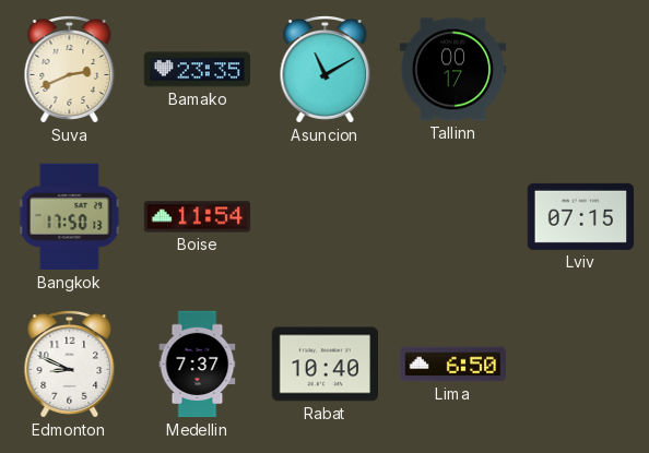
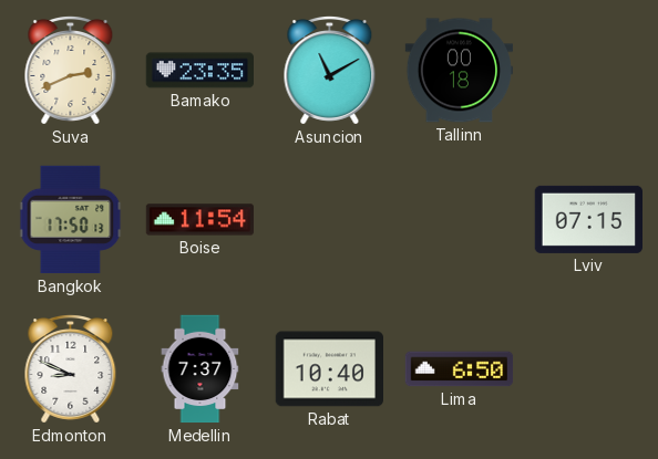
Tallinn: 00:17 -> 00:18
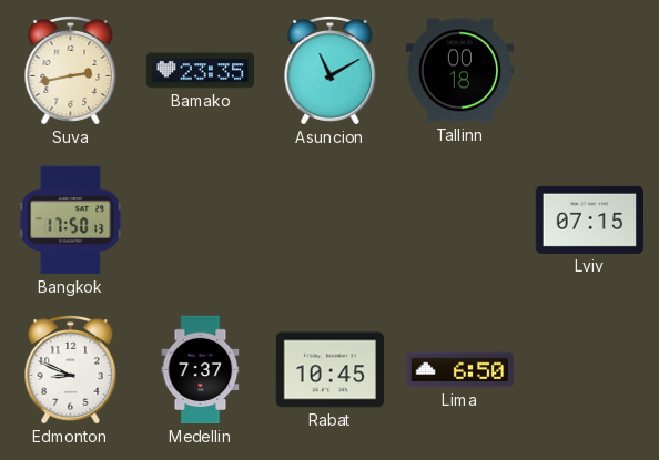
Suva: 2:41 -> 2:43
Boise: 11:54 -> none
Rabat: 10:40 -> 10:45
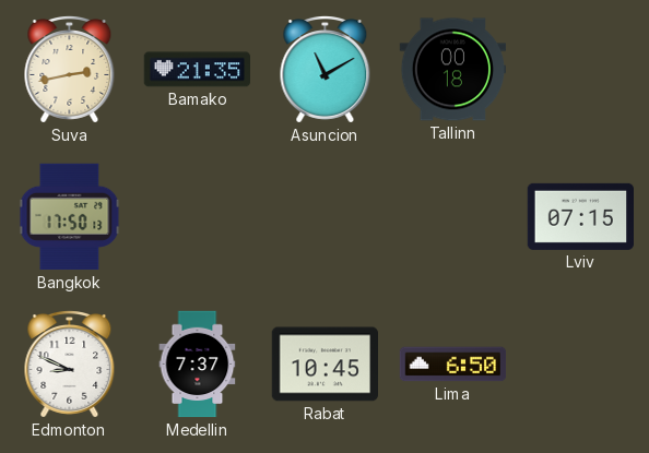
Bamako: 23:35 -> 21:35
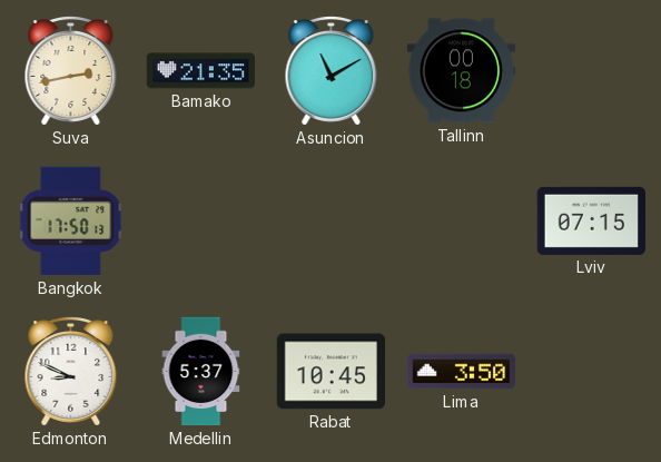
Medellin: 7:37 -> 5:37
Lima: 6:50 -> 3:50
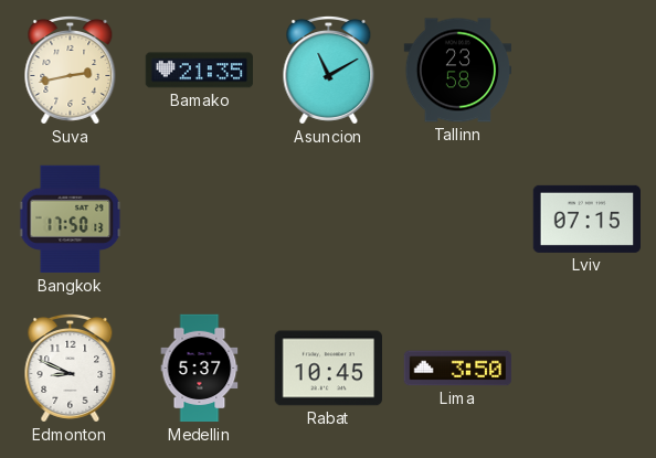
Tallinn: 00:18 -> 23:58
